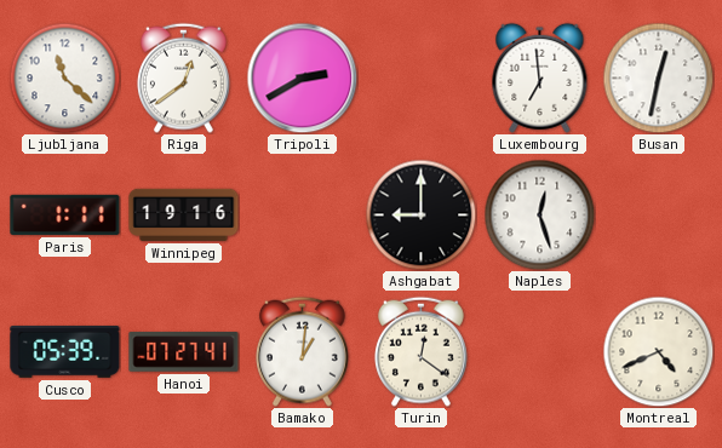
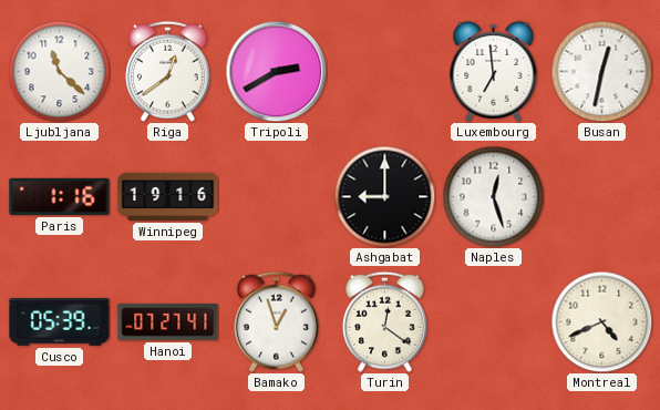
Paris: 1:11 -> 1:16
Bamako: 1:01 -> 12:57
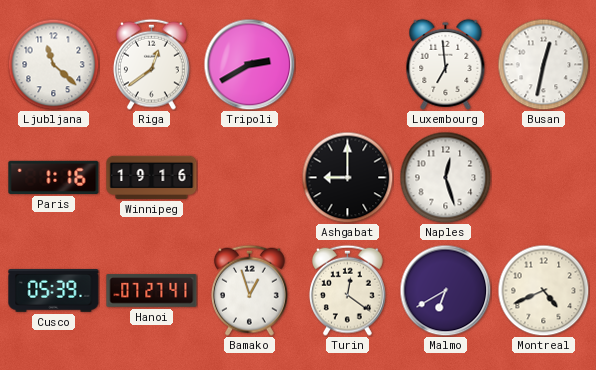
Malmo: none -> 6:40
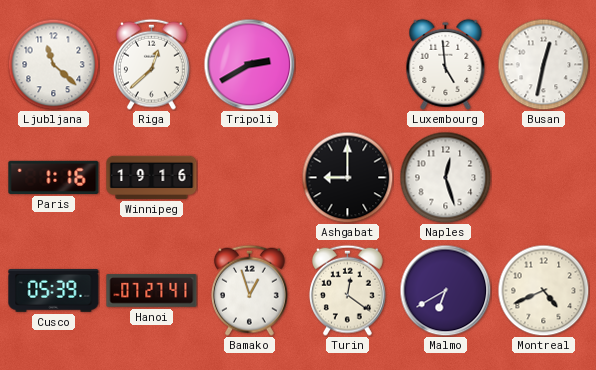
Riga: 12:39 -> 12:38
Luxembourg: 6:59 -> 4:59
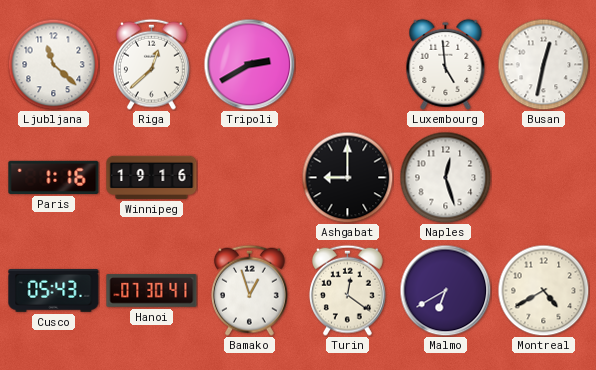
Cusco: 05:39 -> 05:43
Hanoi: 07:27 -> 07:30
Montreal: 4:41 -> 4:40
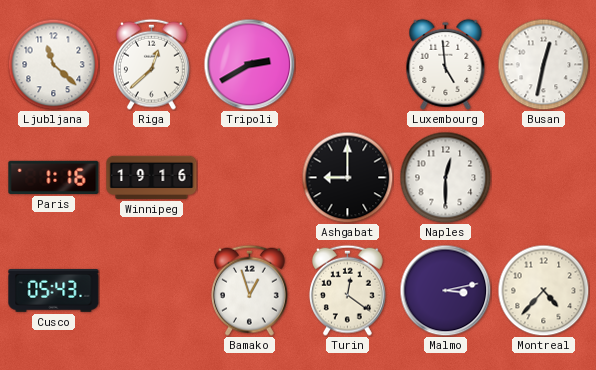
Naples: 12:27 -> 12:30
Hanoi: 07:30 -> none
Malmo: 6:40 -> 3:13
Montreal: 4:40 -> 4:37
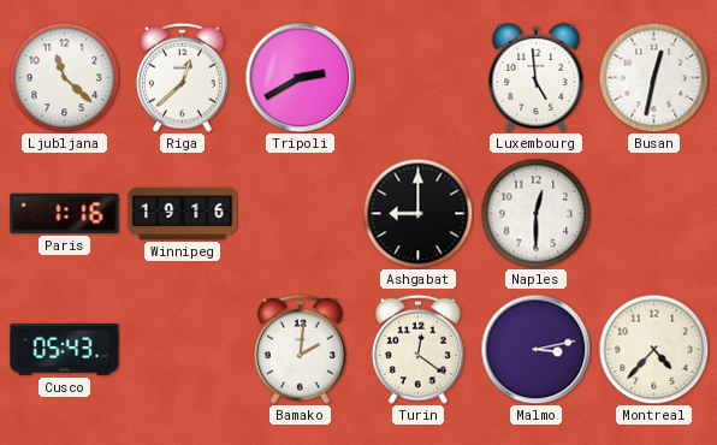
Bamako: 12:57 -> 2:01
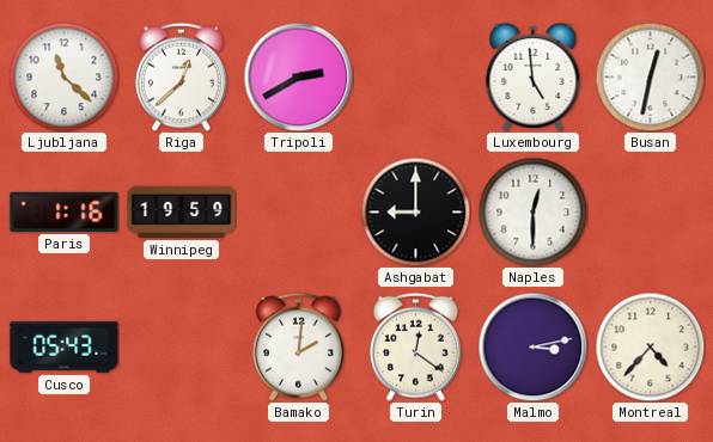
Winnipeg: 19:16 -> 19:59
